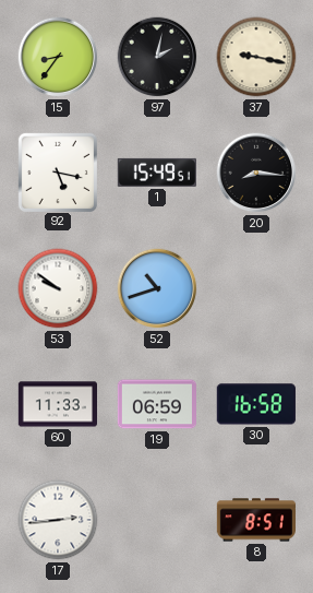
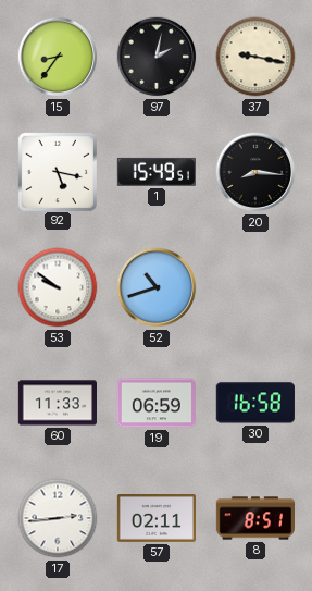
57: none -> 02:11
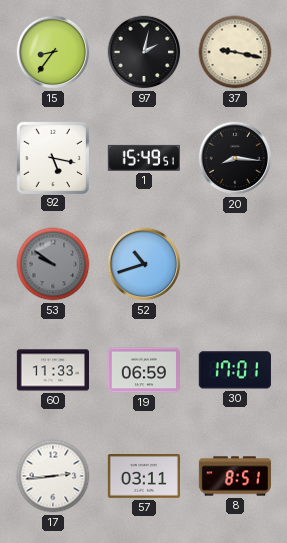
53 dial: white -> grey
30: 16:58 -> 17:01
57: 02:11 -> 03:11
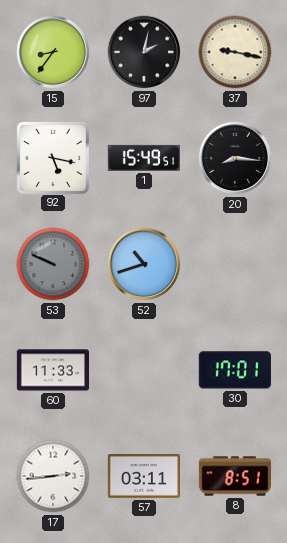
53: 9:51 -> 9:49
19: 06:59 -> none
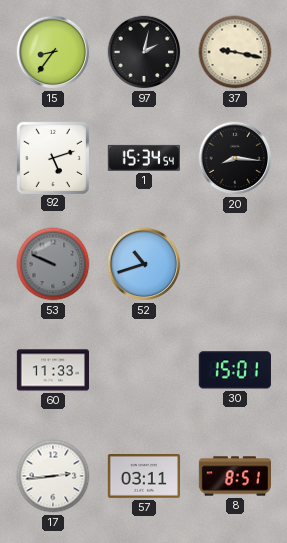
92: 5:17 -> 5:12
1: 15:49 -> 15:34
30: 17:01 -> 15:01
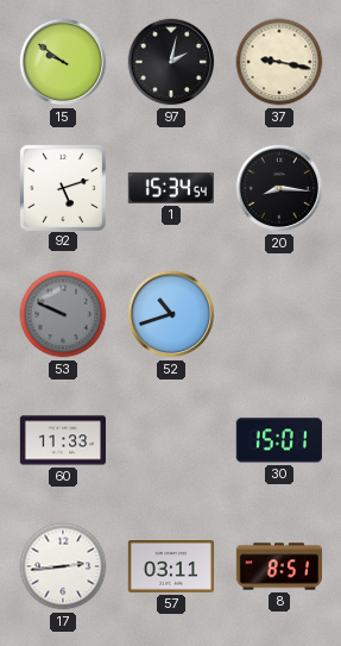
15: 8:36 -> 9:51
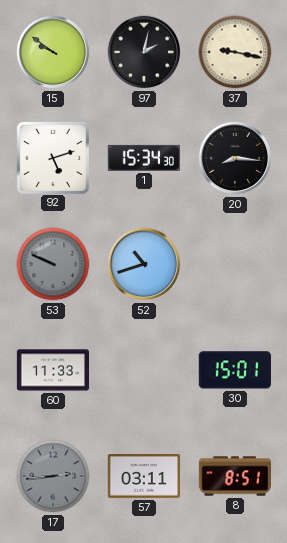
1: 15:34:54 -> 15:34:30
17 dial: white -> grey
